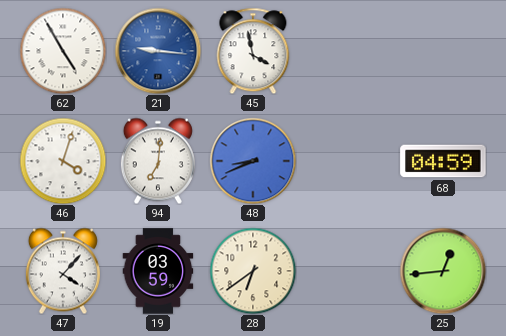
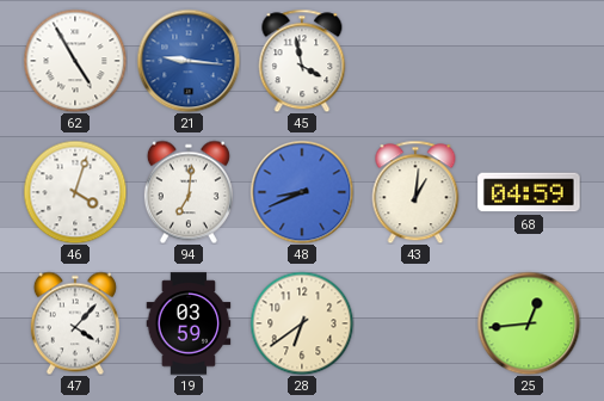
43: none -> 1:01
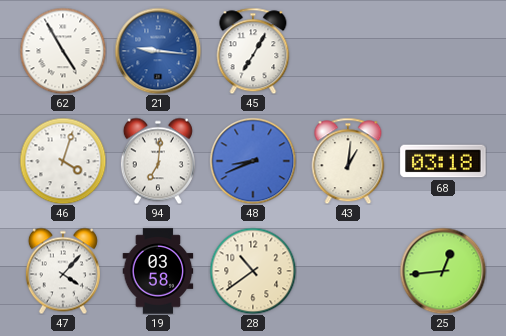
45: 3:58 -> 7:05
68: 04:59 -> 03:18
19: 03:59 -> 03:58
28: 6:39 -> 10:39
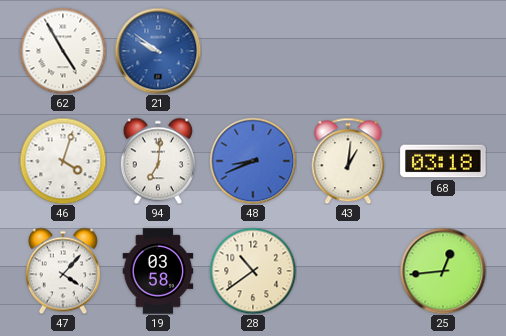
21: 9:16 -> 9:51
45: 7:05 -> none
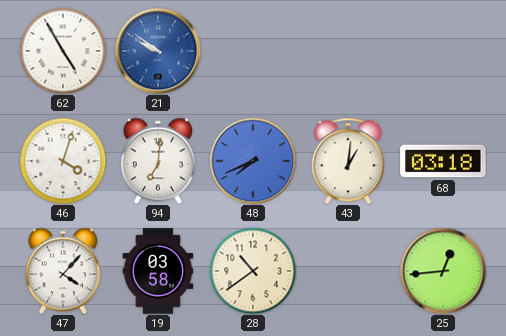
48: 8:41 -> 7:41
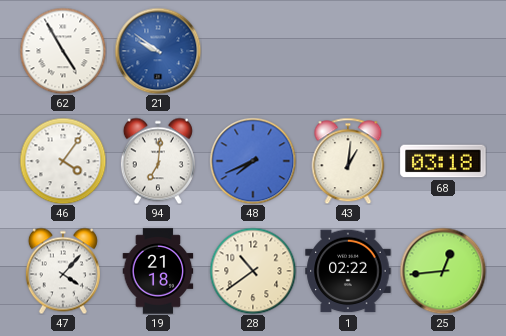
46: 4:03 -> 4:06
19: 03:58 -> 21:18
1: none -> 02:22
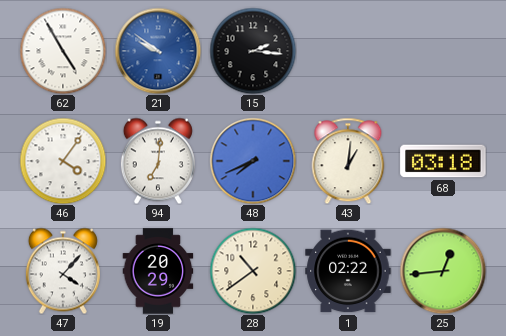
15: none -> 2:16
19: 21:18 -> 20:29
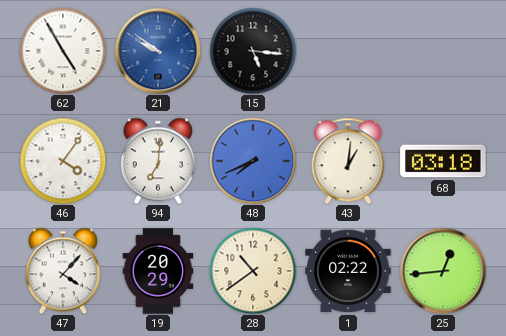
15: 2:16 -> 5:16
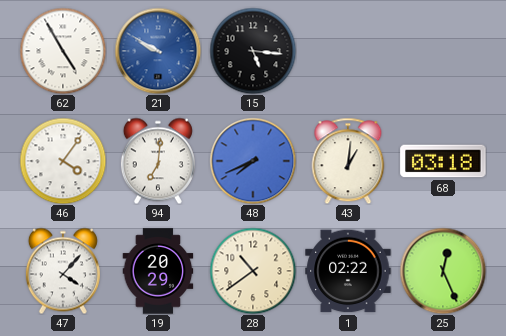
21: 9:51 -> 9:50
25: 12:44 -> 12:26
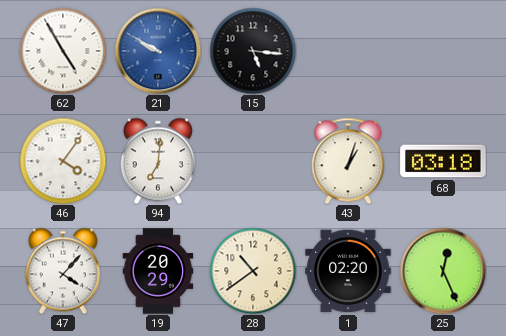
48: 7:41 -> none
43: 1:01 -> 1:03
1: 02:22 -> 02:20
